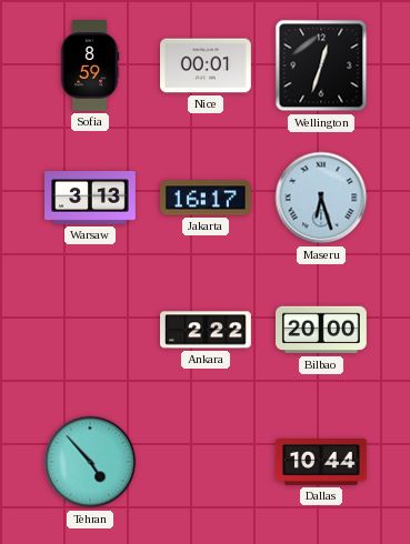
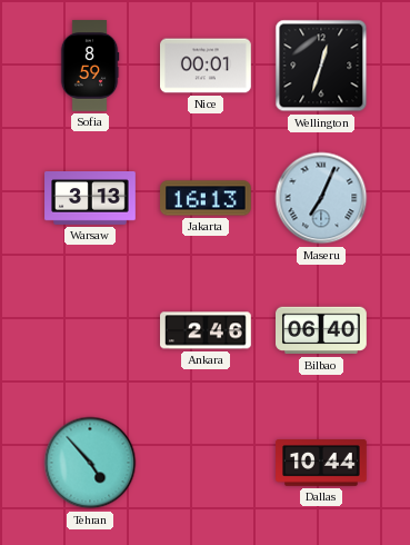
Jakarta: 16:17 -> 16:13
Maseru: 6:27 -> 7:04
Ankara: 2:22 -> 2:46
Bilbao: 20:00 -> 06:40
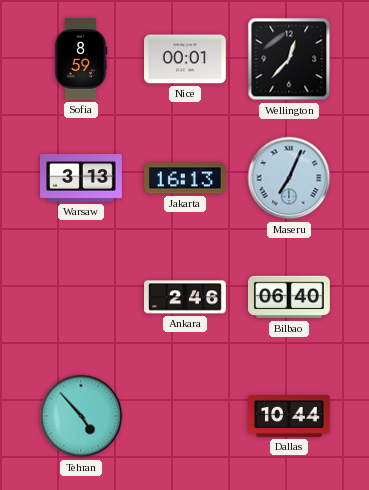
Wellington: 12:33 -> 12:37
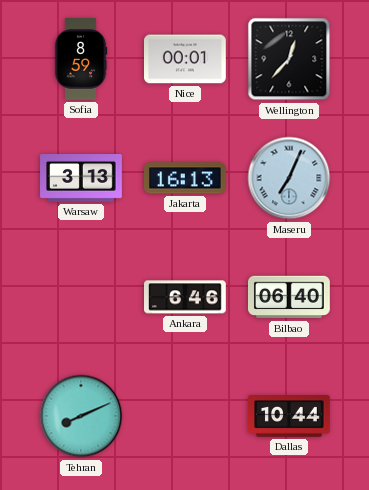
Ankara: 2:46 -> 6:46
Tehran: 4:53 -> 8:11
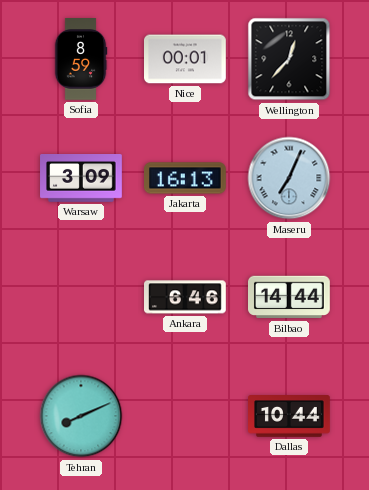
Warsaw: 3:13 -> 3:09
Bilbao: 06:40 -> 14:44
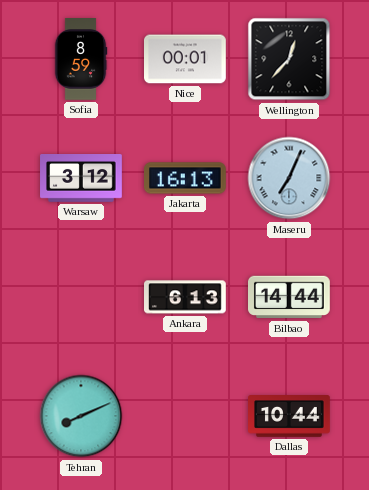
Warsaw: 3:09 -> 3:12
Ankara: 6:46 -> 6:13
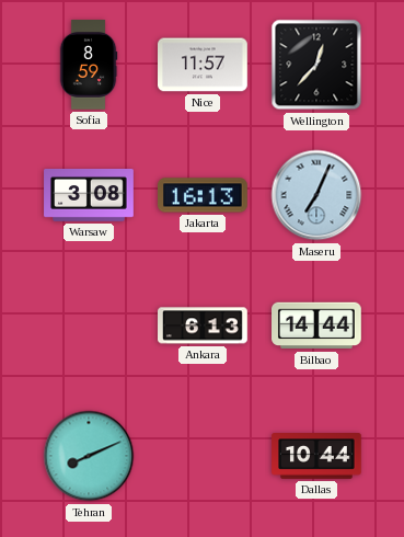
Nice: 00:01 -> 11:57
Warsaw: 3:12 -> 3:08
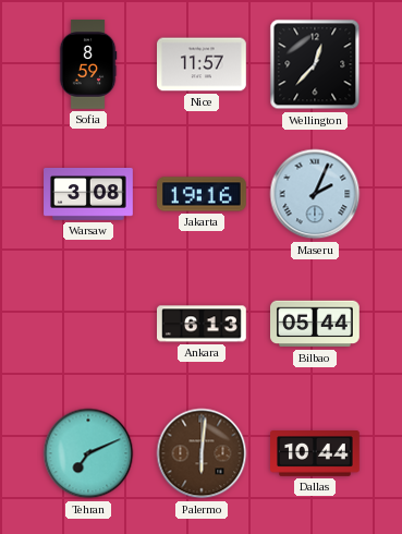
Jakarta: 16:13 -> 19:16
Maseru: 7:04 -> 2:04
Bilbao: 14:44 -> 05:44
Tehran: 8:11 -> 7:11
Palermo: none -> 6:01
